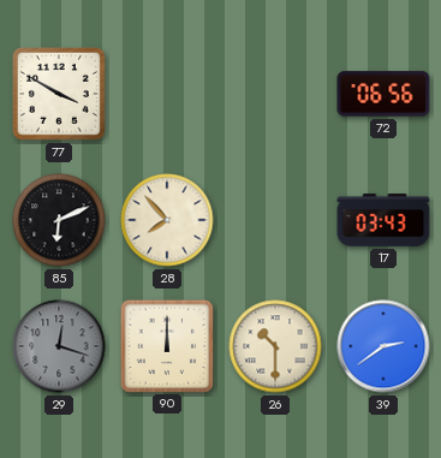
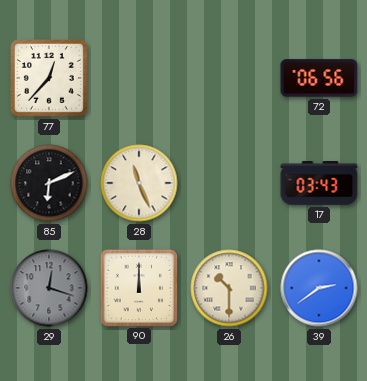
77: 3:50 -> 12:37
28: 7:53 -> 11:26
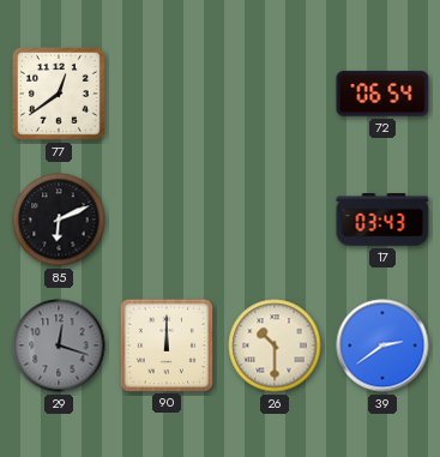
77: 12:37 -> 12:39
72: 06:56 -> 06:54
28: 11:26 -> none
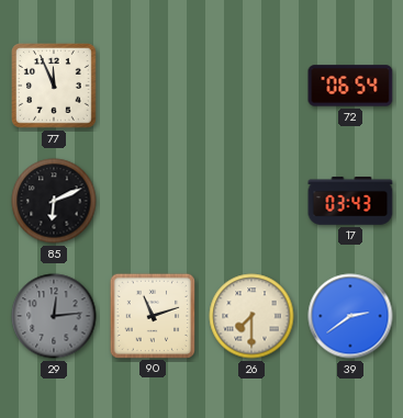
77: 12:39 -> 11:56
29: 12:18 -> 12:14
90: 12:00 -> 11:12
26: 10:30 -> 7:30
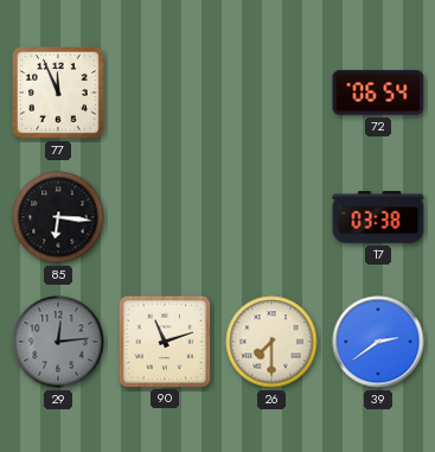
85: 6:11 -> 6:16
17: 03:43 -> 03:38
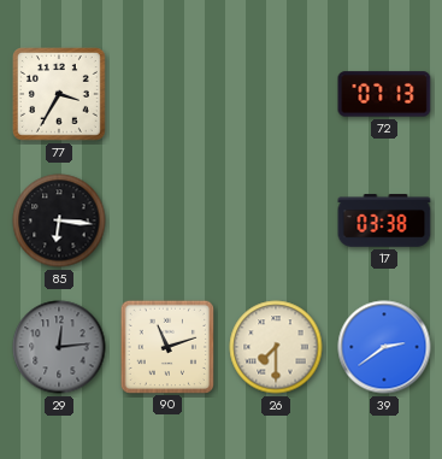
77: 11:56 -> 3:35
72: 06:54 -> 07:13
